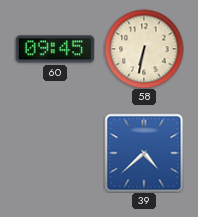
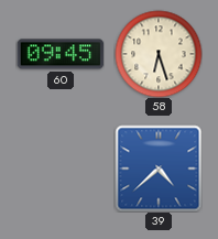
58: 6:32 -> 6:27
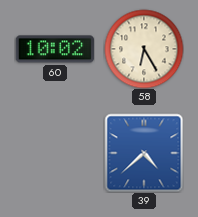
60: 09:45 -> 10:02
58: 6:27 -> 6:25
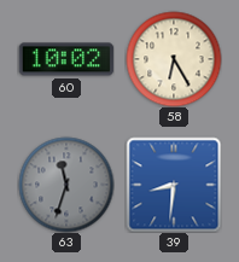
63: none -> 11:33
39: 4:38 -> 8:31
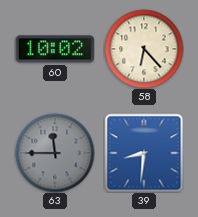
58: 6:25 -> 6:23
63: 11:33 -> 11:45
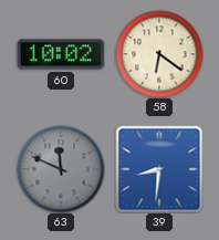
58: 6:23 -> 6:21
63: 11:45 -> 11:49
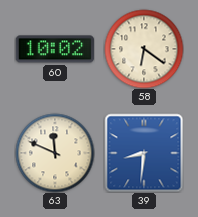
63 dial: grey -> cream
